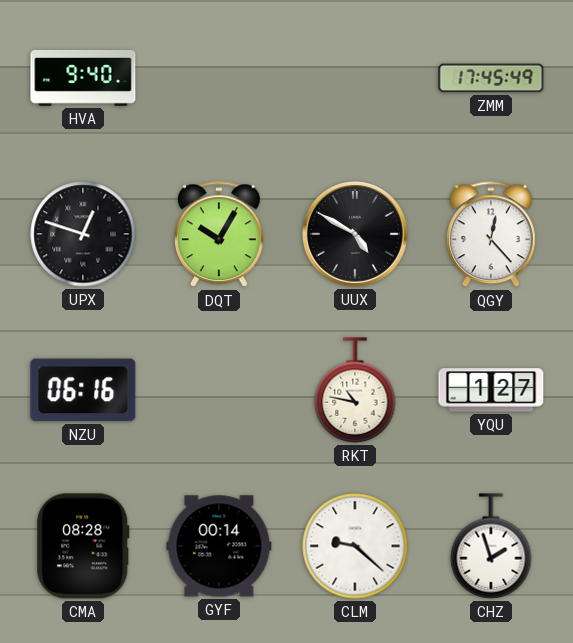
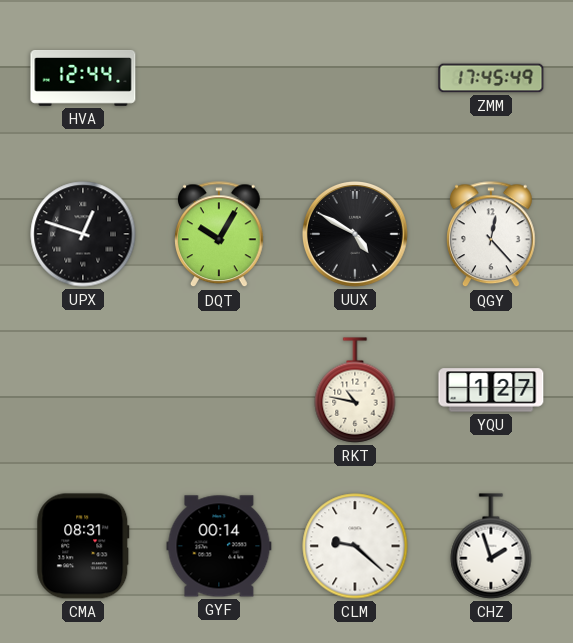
HVA: 9:40 -> 12:44
NZU: 06:16 -> none
CMA: 08:28 -> 08:31
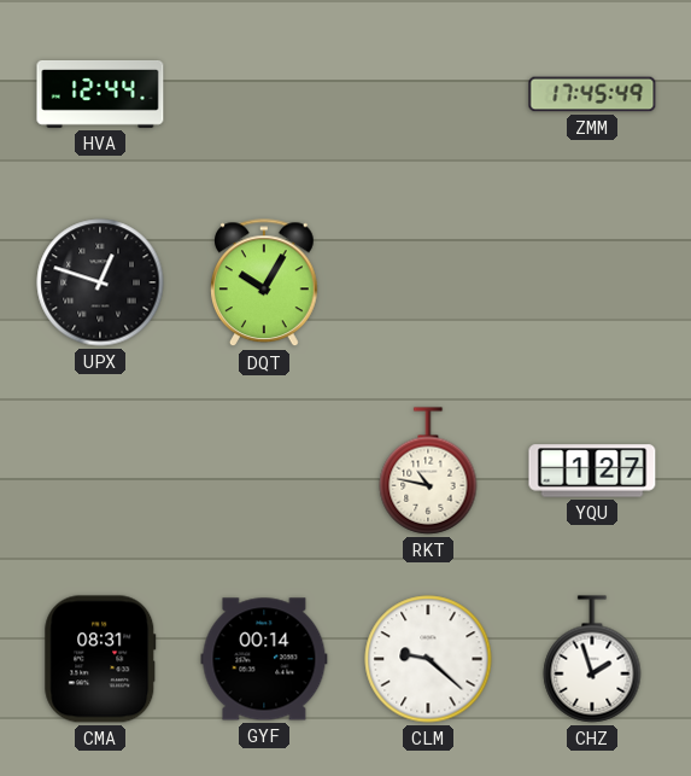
UUX: 4:50 -> none
QGY: 12:23 -> none
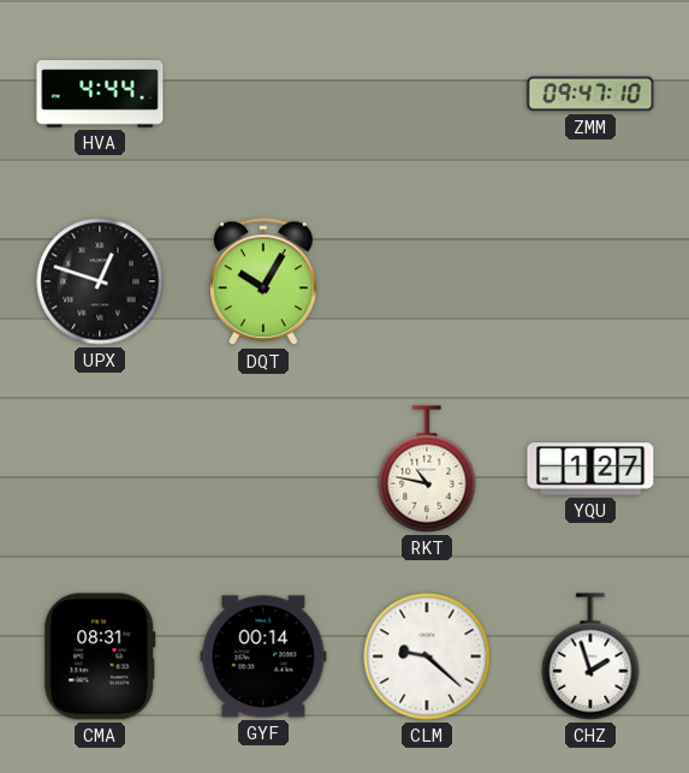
HVA: 12:44 -> 4:44
ZMM: 17:45 -> 09:47
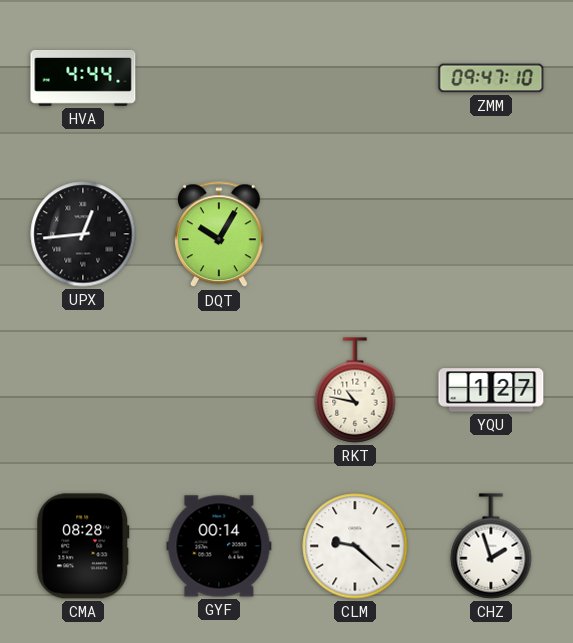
UPX: 12:48 -> 12:44
CMA: 08:31 -> 08:28
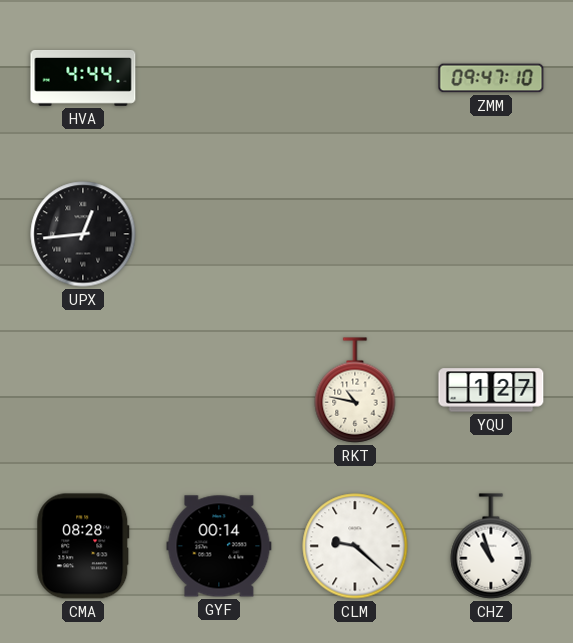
DQT: 10:05 -> none
CHZ: 1:57 -> 10:57
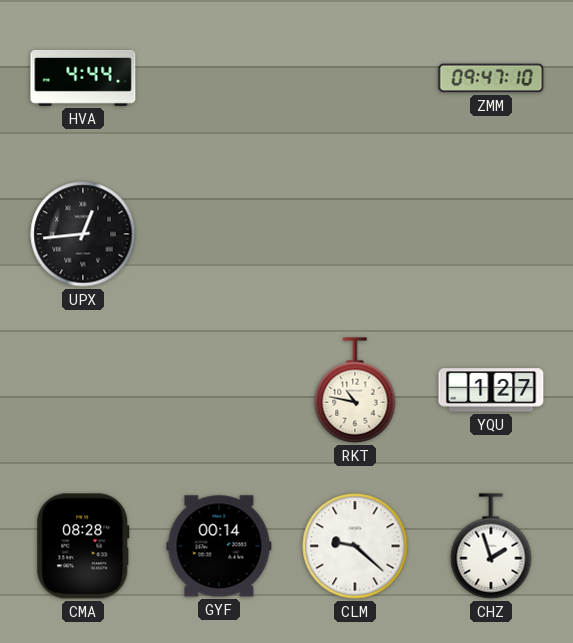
CHZ: 10:57 -> 1:57
